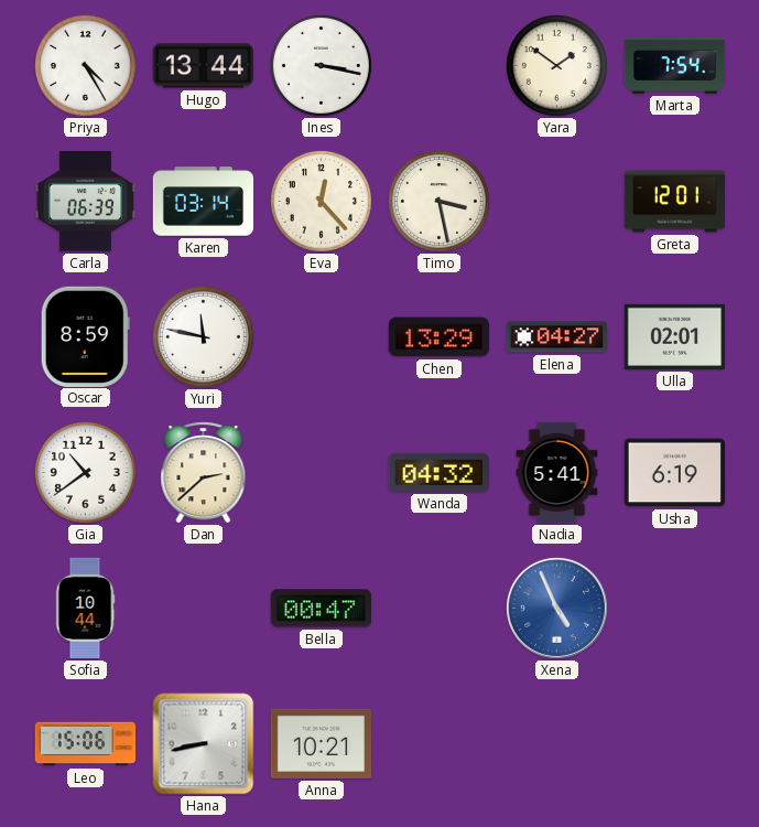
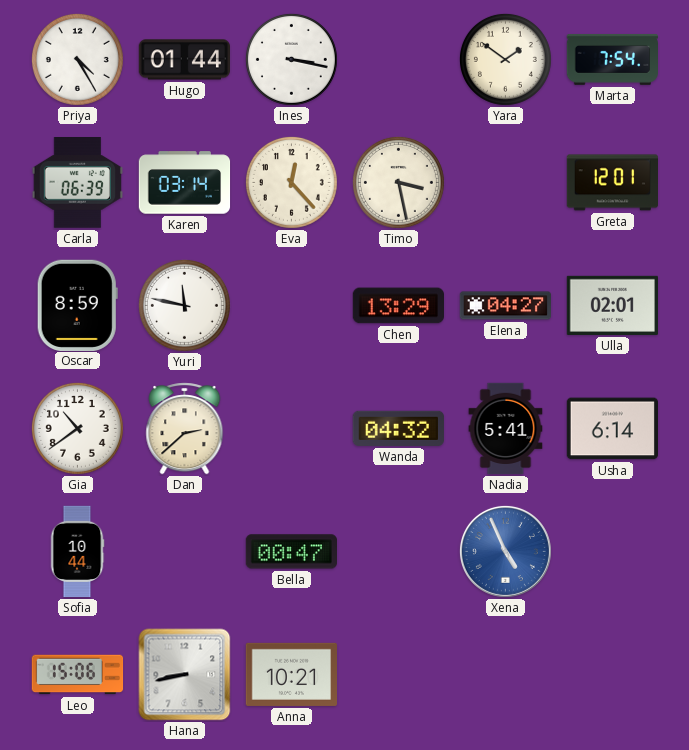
Hugo: 13:44 -> 01:44
Usha: 6:19 -> 6:14
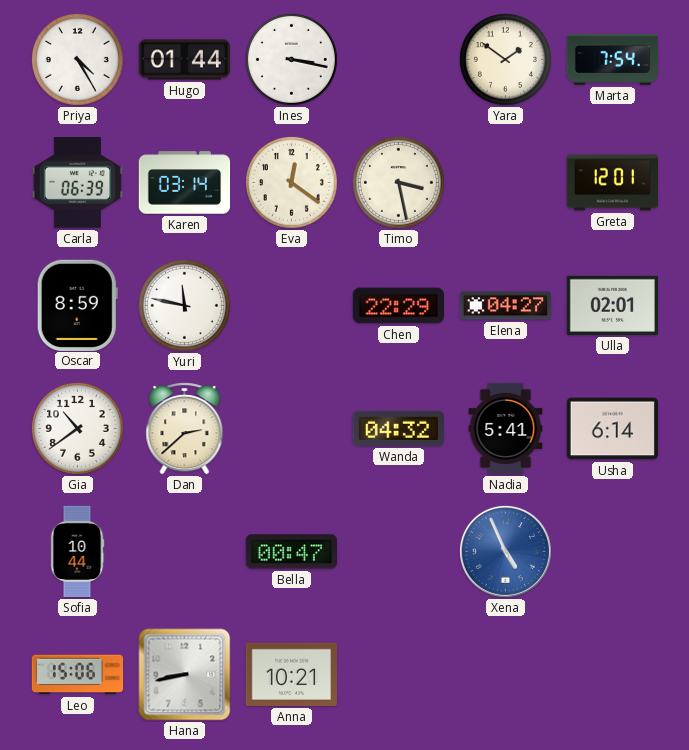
Eva: 12:23 -> 12:21
Chen: 13:29 -> 22:29
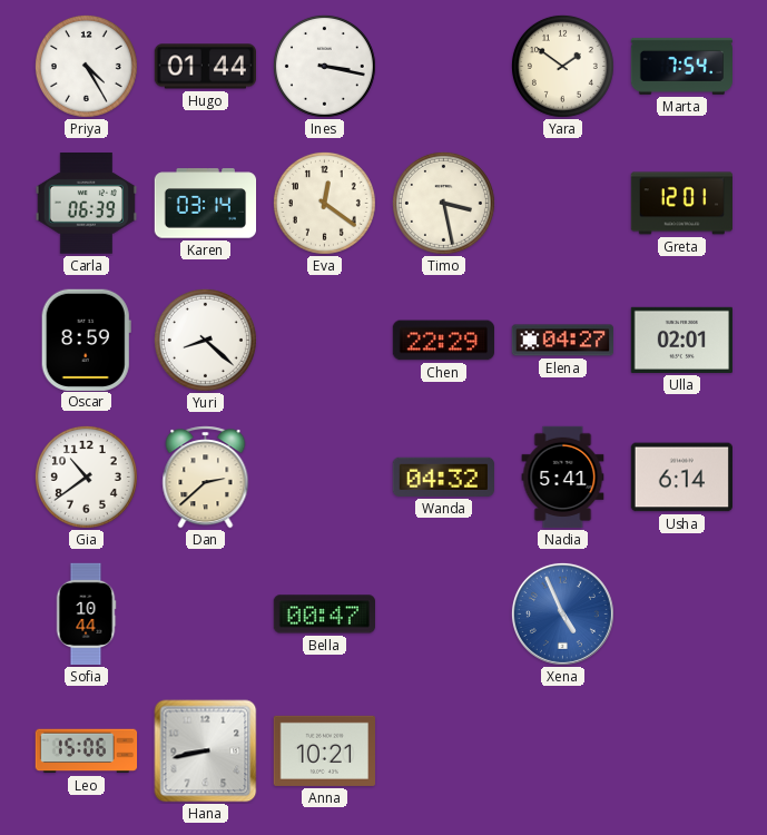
Yuri: 11:47 -> 8:22
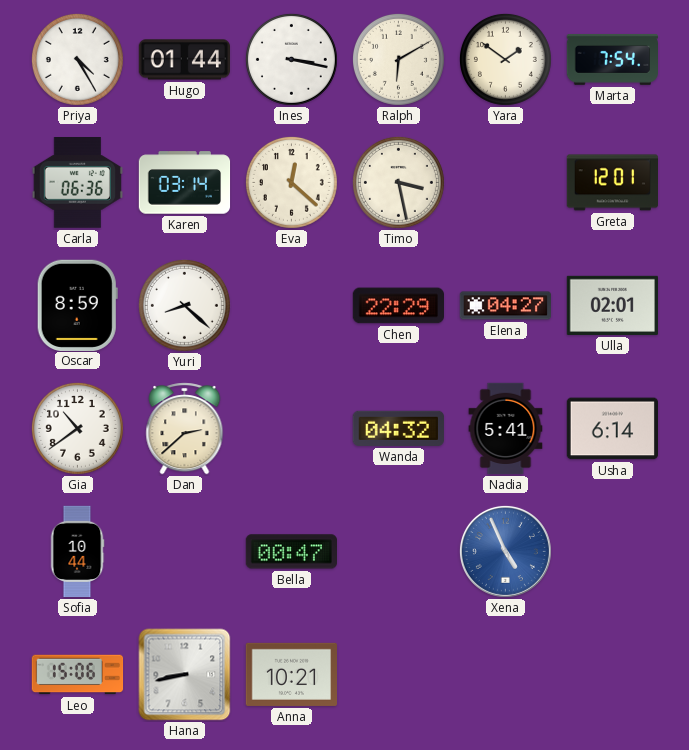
Ralph: none -> 6:10
Carla: 06:39 -> 06:36
Eva: 12:21 -> 12:22
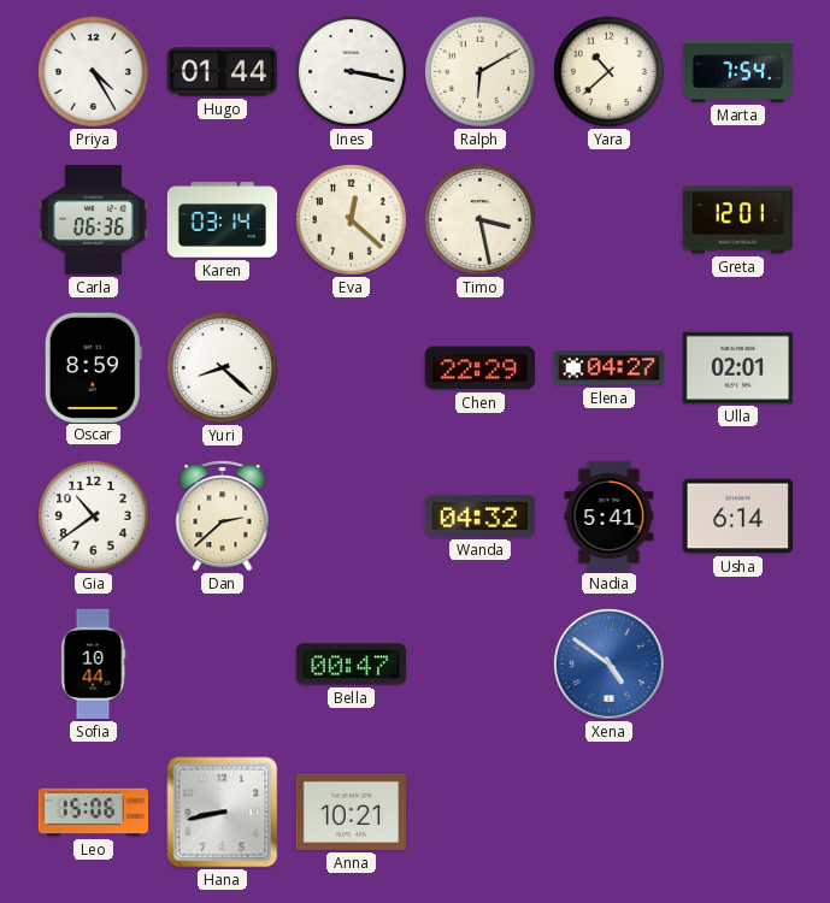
Yara: 1:51 -> 10:38
Xena: 4:56 -> 4:51
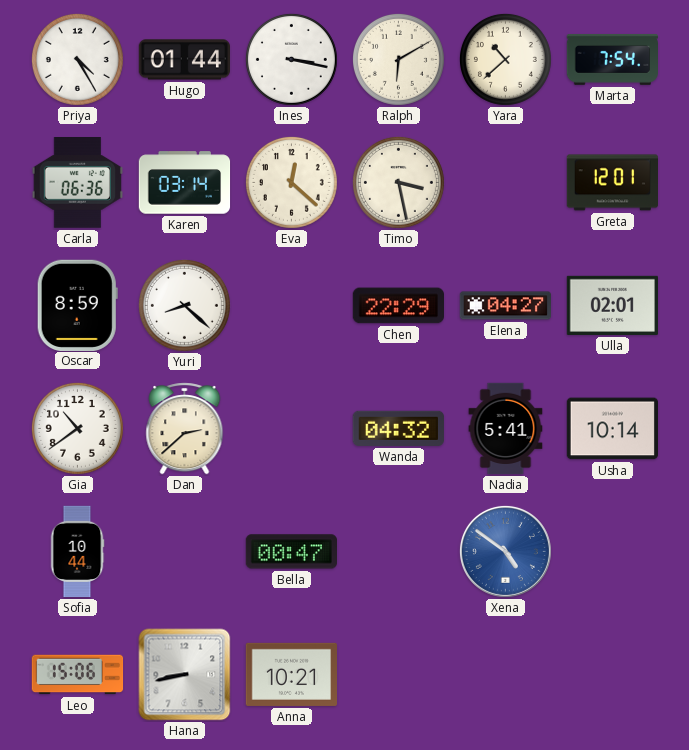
Usha: 6:14 -> 10:14
